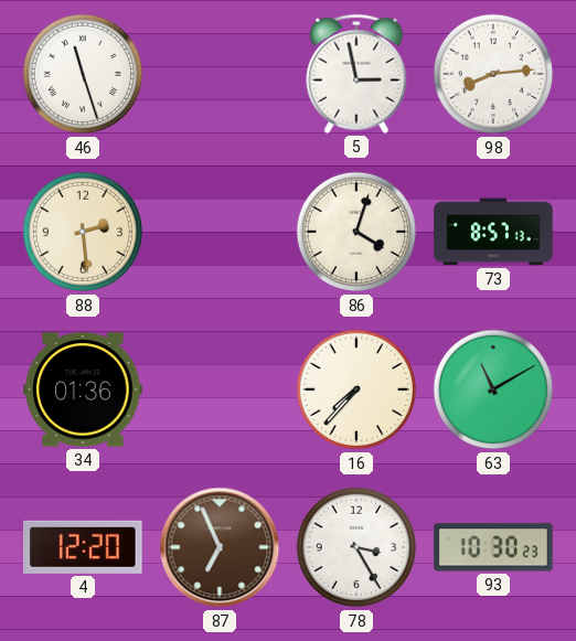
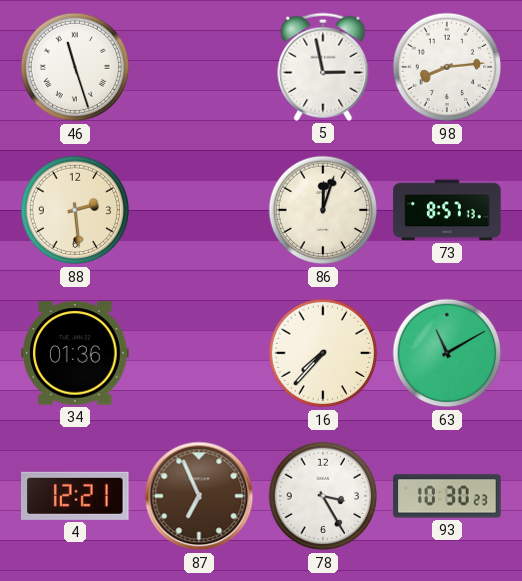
86: 4:03 -> 12:03
4: 12:20 -> 12:21
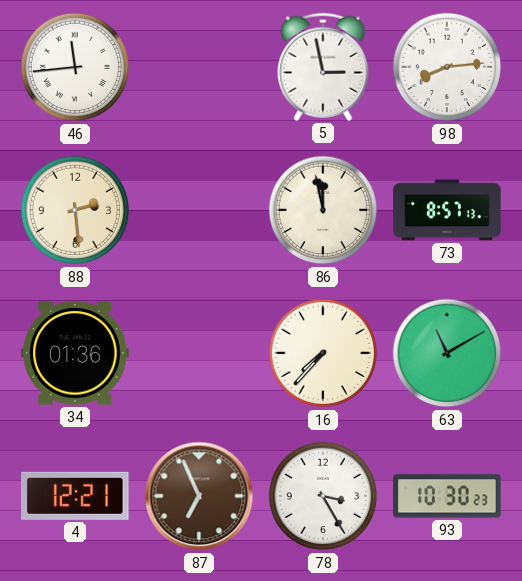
46: 11:27 -> 11:44
86: 12:03 -> 11:58
